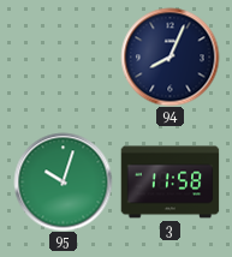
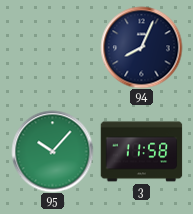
95: 10:03 -> 10:07
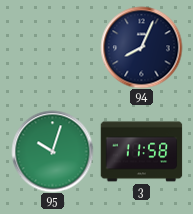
95: 10:07 -> 10:03
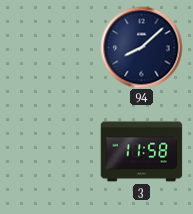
94: 8:04 -> 8:08
95: 10:03 -> none
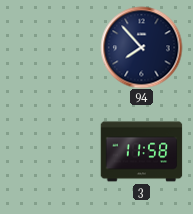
94: 8:08 -> 7:53
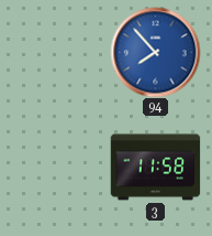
94 dial: navy -> blue
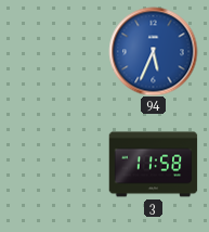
94: 7:53 -> 5:34
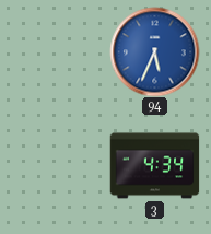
3: 11:58 -> 4:34
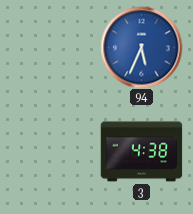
3: 4:34 -> 4:38
